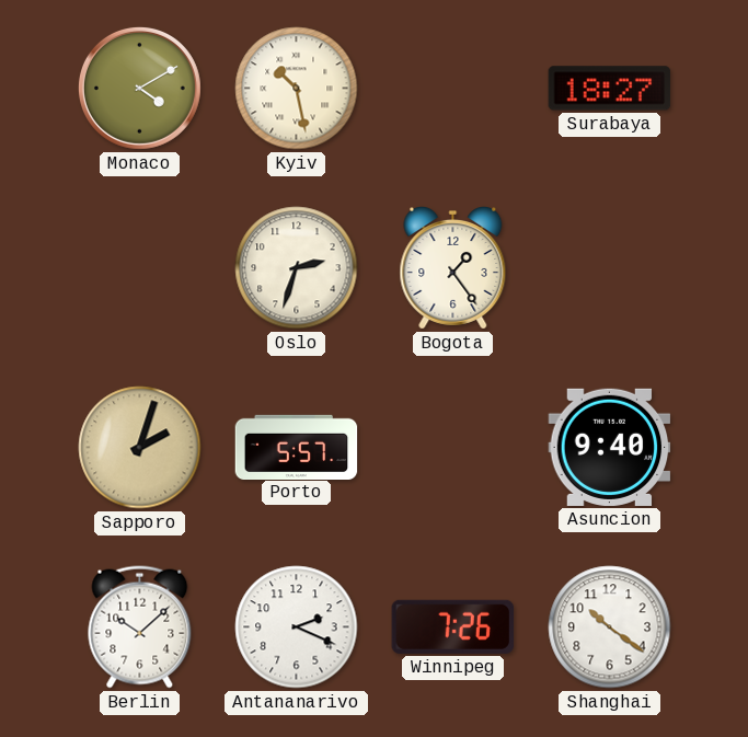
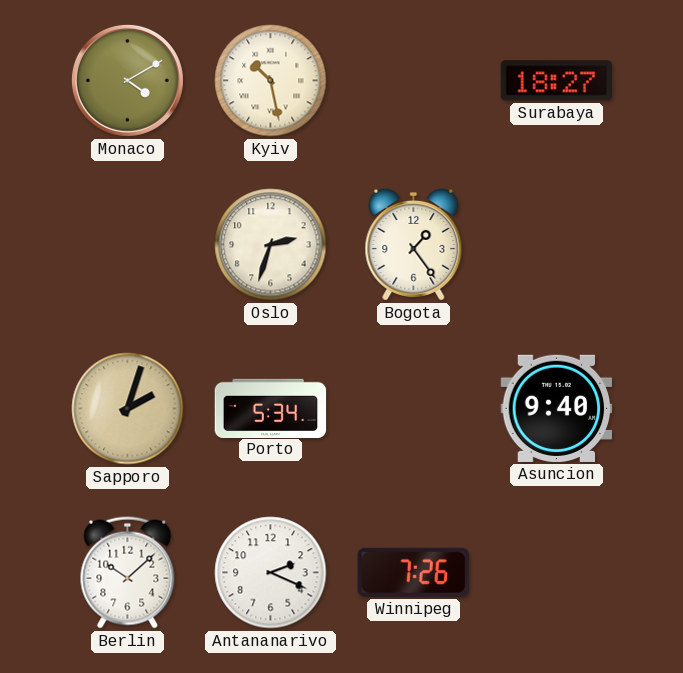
Porto: 5:57 -> 5:34
Shanghai: 10:21 -> none
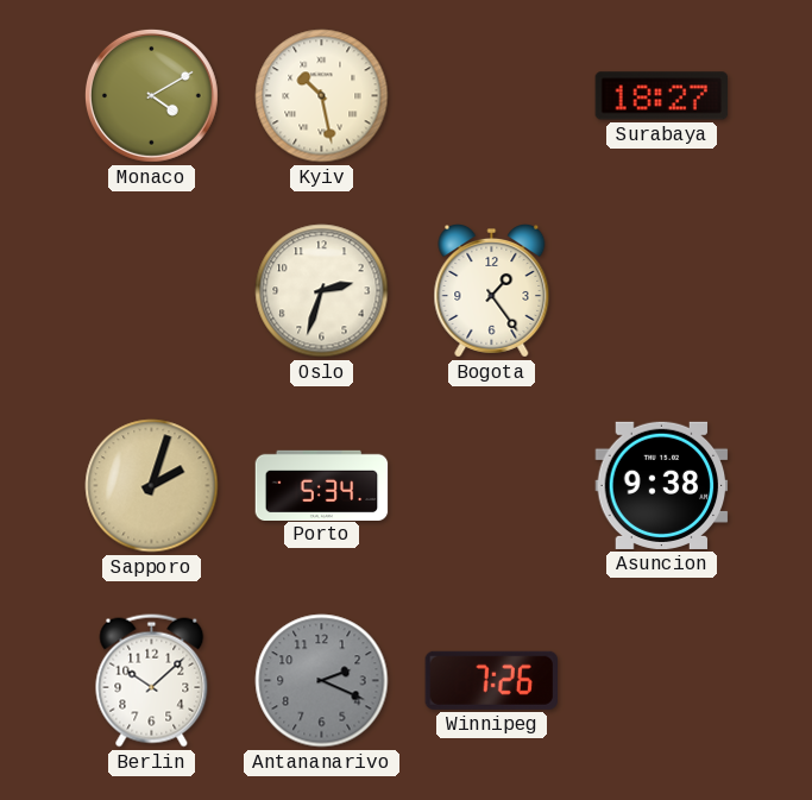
Asuncion: 9:40 -> 9:38
Antananarivo dial: white -> grey
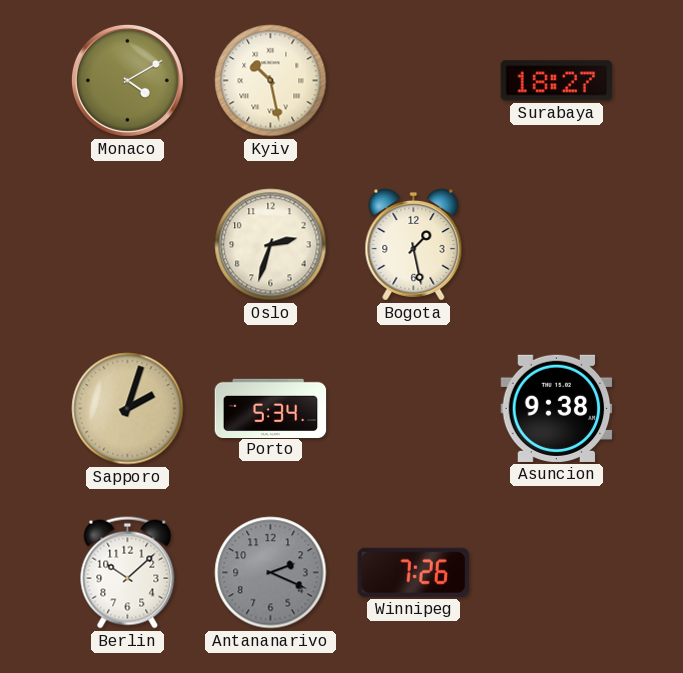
Bogota: 1:24 -> 1:28
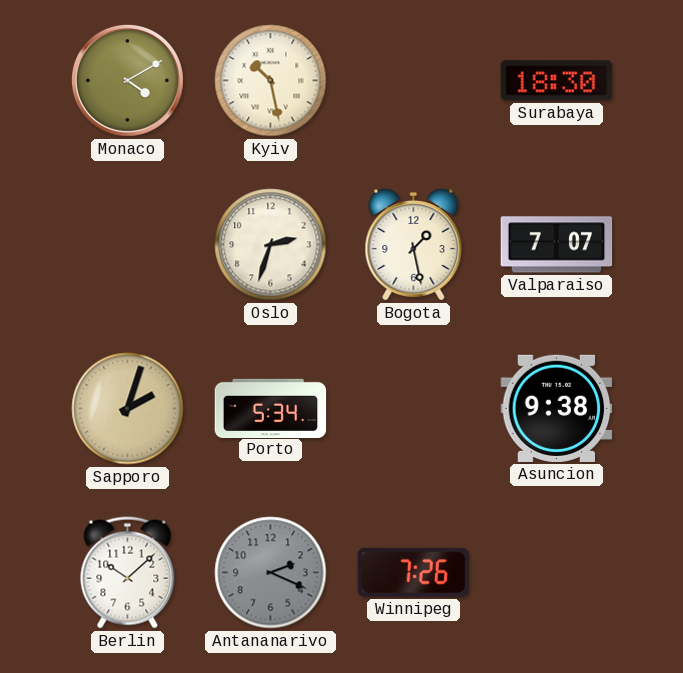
Surabaya: 18:27 -> 18:30
Valparaiso: none -> 7:07
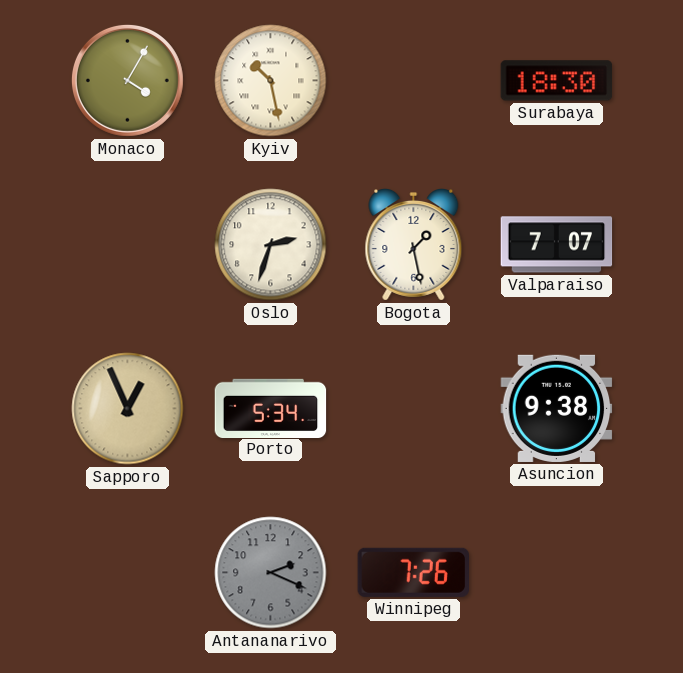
Monaco: 4:10 -> 4:05
Sapporo: 2:03 -> 12:56
Berlin: 10:08 -> none
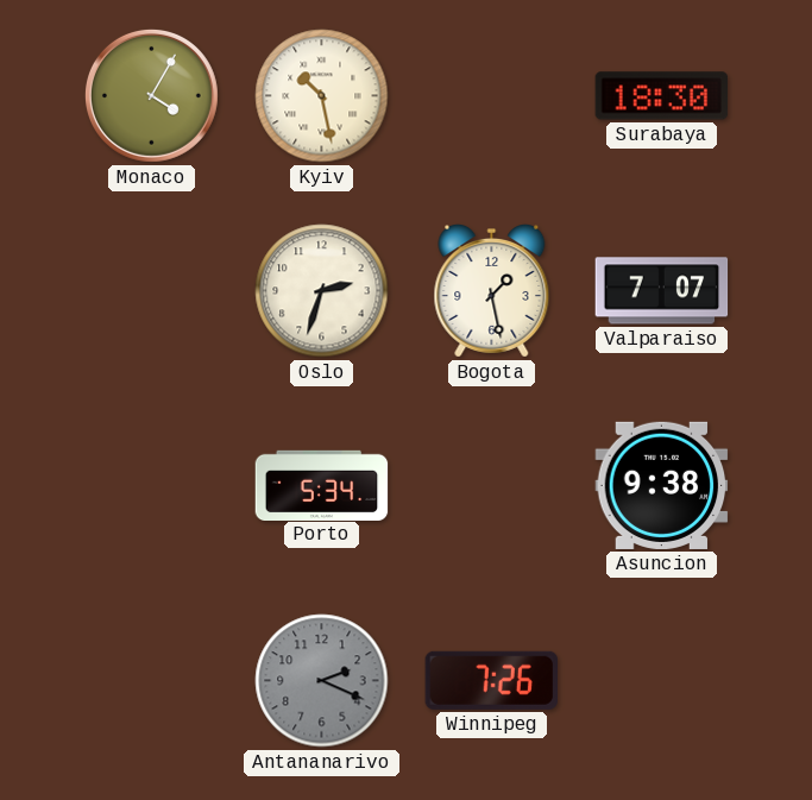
Sapporo: 12:56 -> none
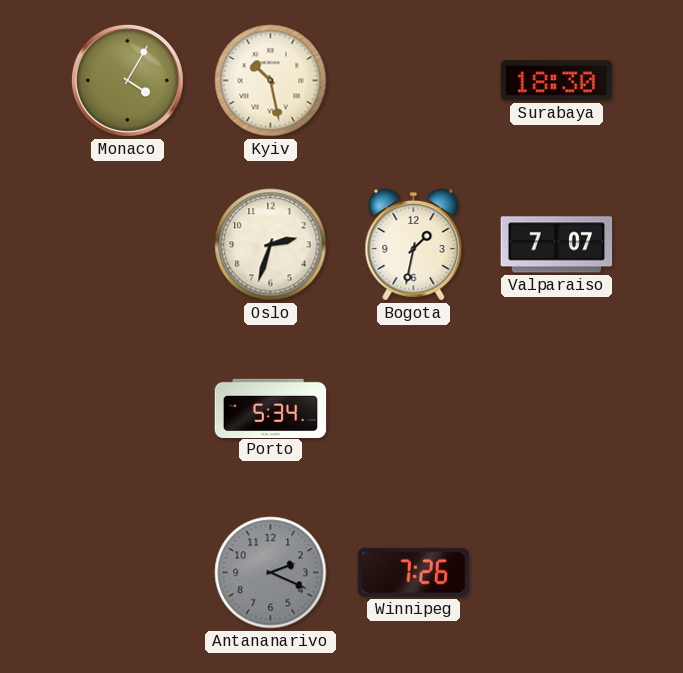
Bogota: 1:28 -> 1:32
Asuncion: 9:38 -> none
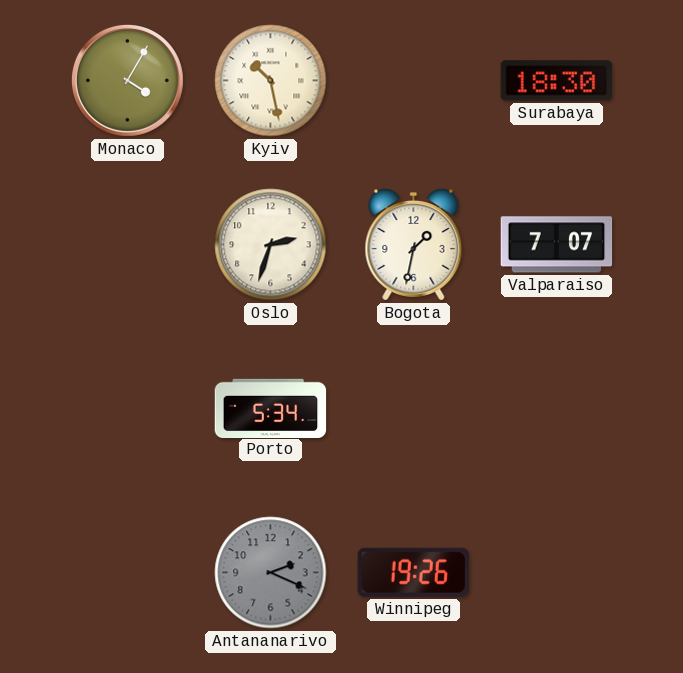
Winnipeg: 7:26 -> 19:26
